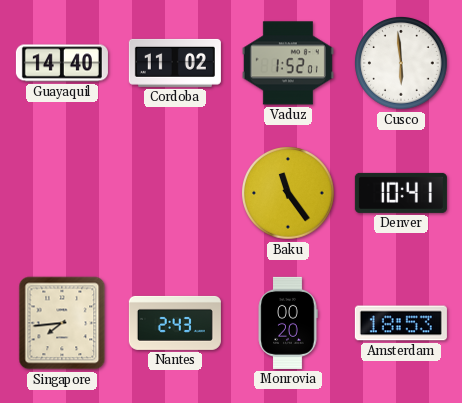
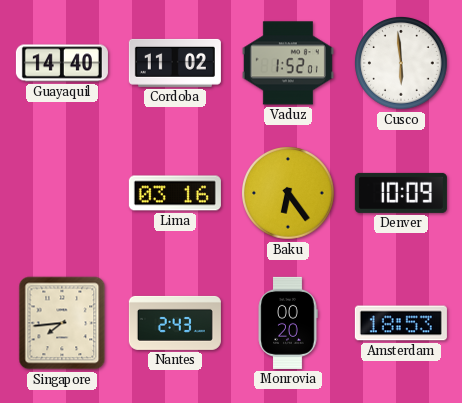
Lima: none -> 03:16
Baku: 11:24 -> 6:24
Denver: 10:41 -> 10:09
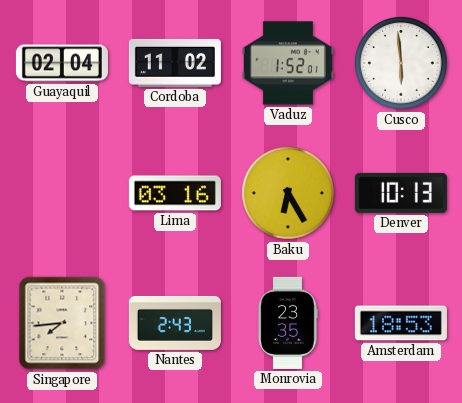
Guayaquil: 14:40 -> 02:04
Baku: 6:24 -> 6:25
Denver: 10:09 -> 10:13
Monrovia: 00:20 -> 23:35
